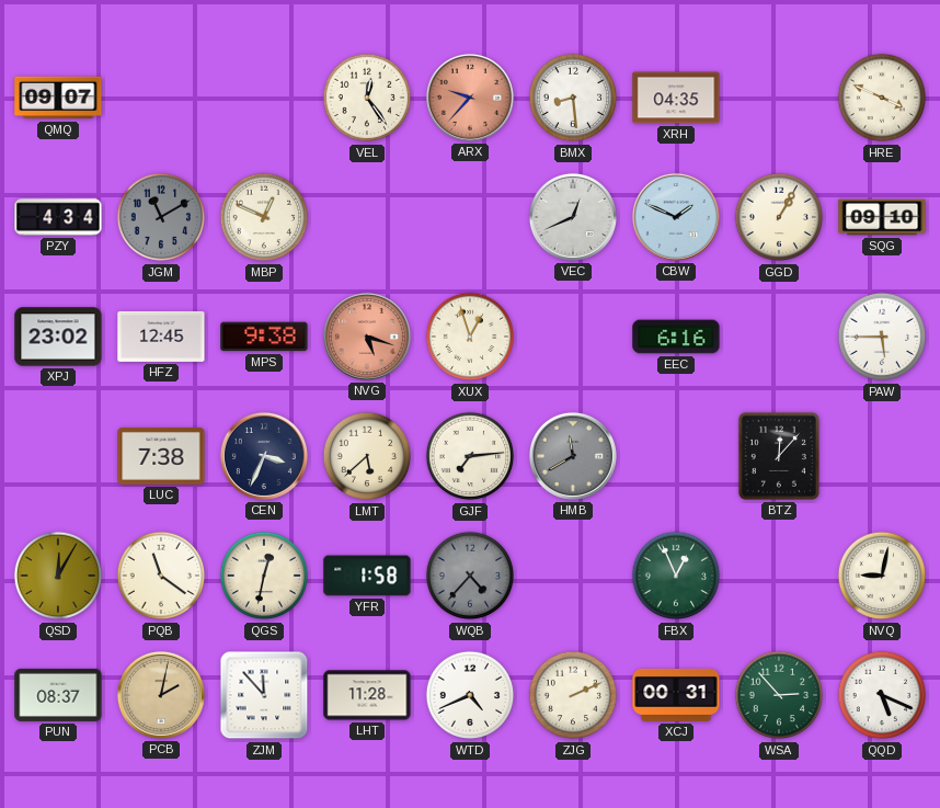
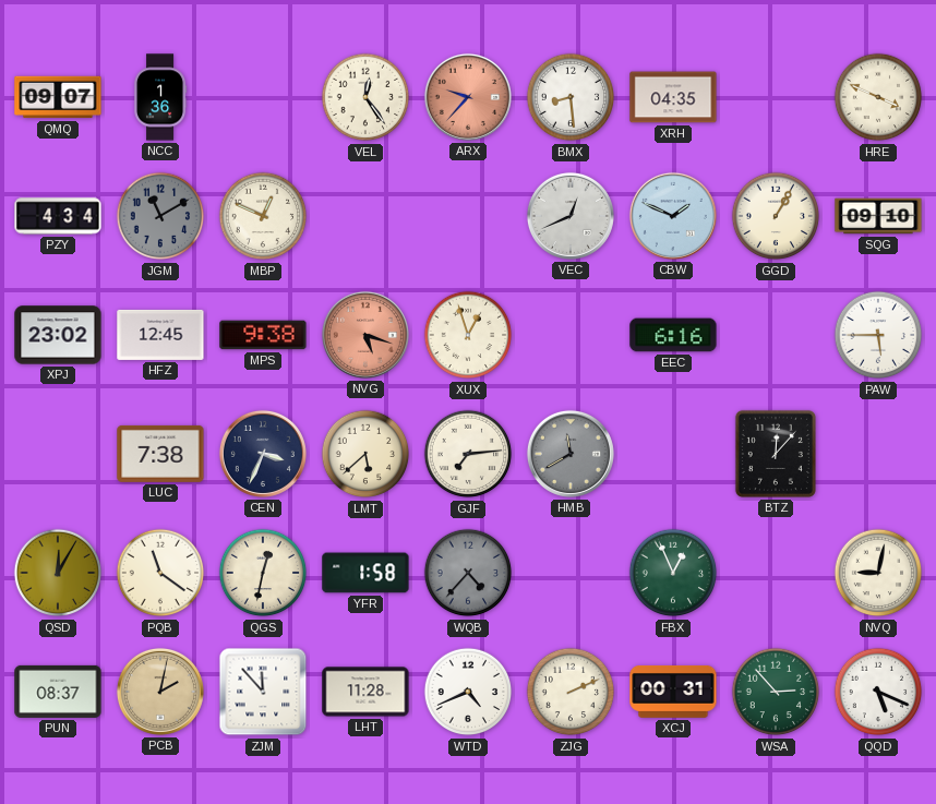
NCC: none -> 1:36
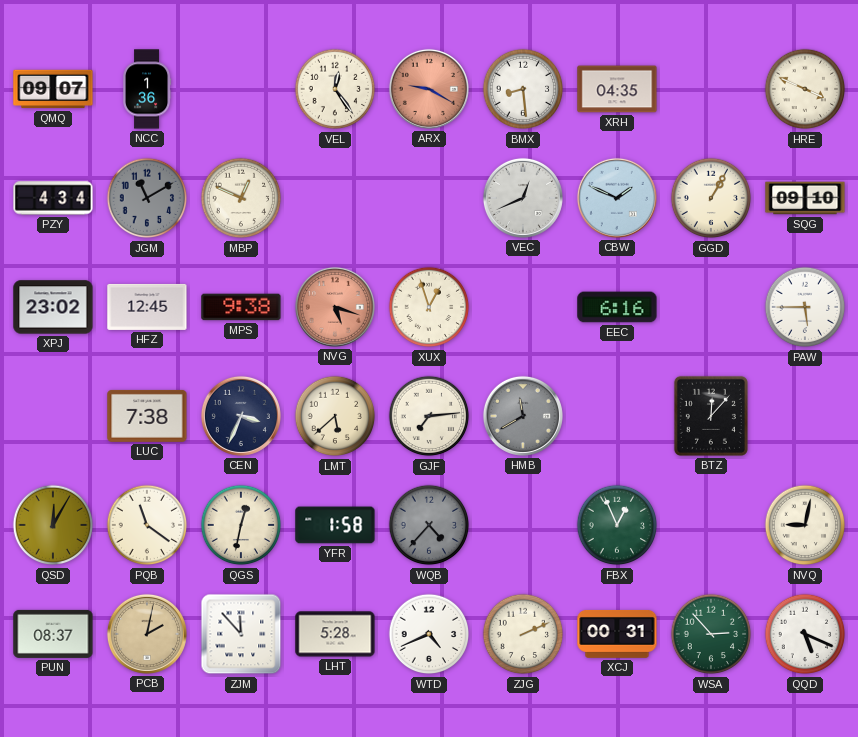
ARX: 9:37 -> 9:20
LHT: 11:28 -> 5:28
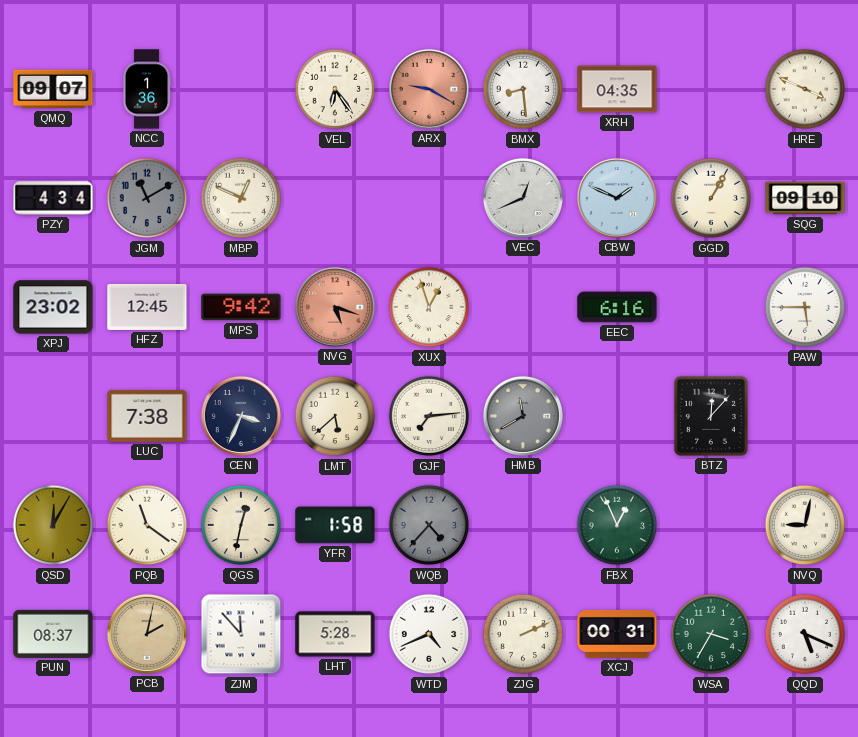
VEL: 12:24 -> 6:24
MPS: 9:38 -> 9:42
WSA: 2:53 -> 3:35
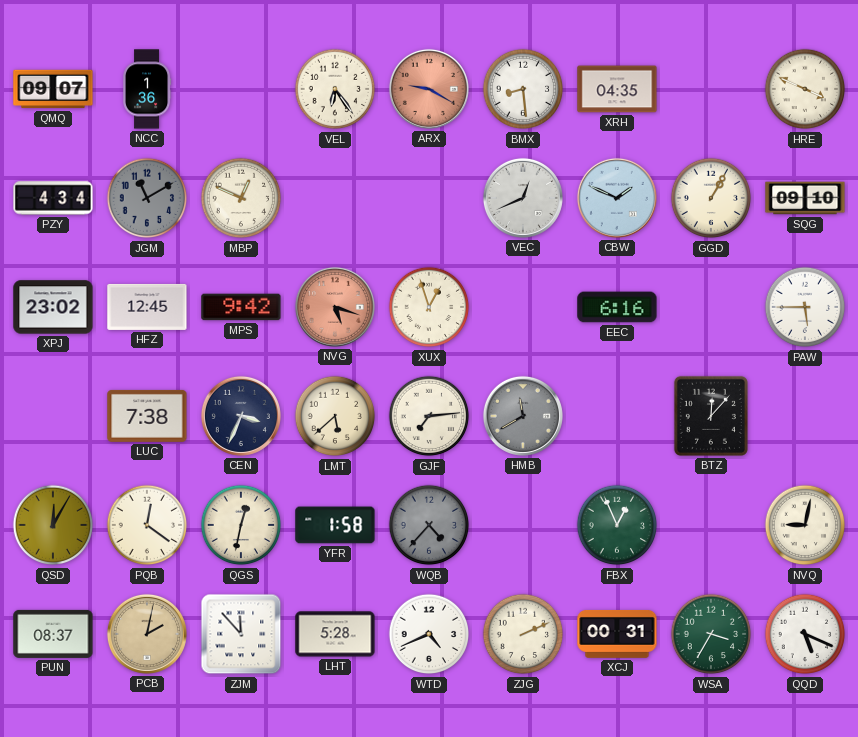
PQB: 11:21 -> 12:21
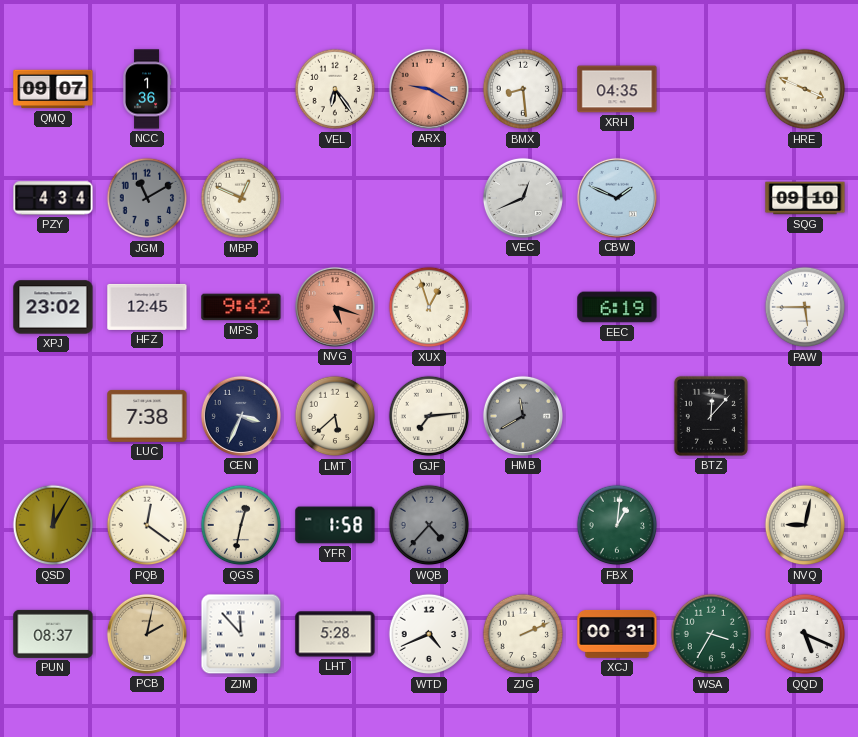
GGD: 1:05 -> none
EEC: 6:16 -> 6:19
FBX: 12:56 -> 1:01
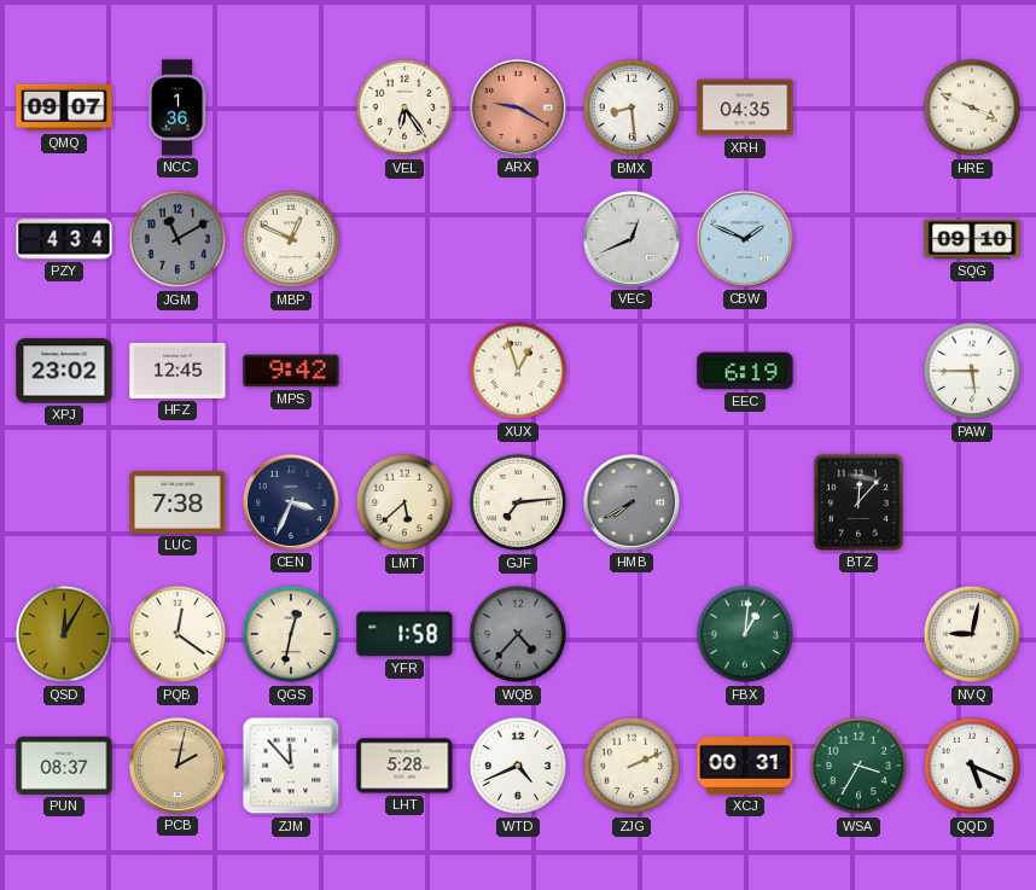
NVG: 5:18 -> none
HMB: 11:40 -> 7:40
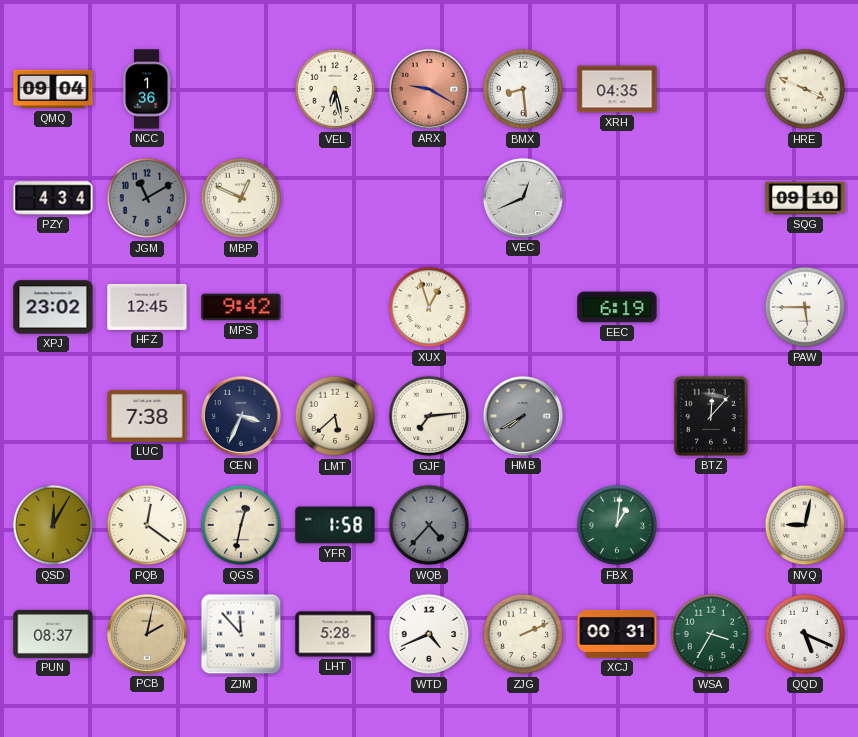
QMQ: 09:07 -> 09:04
VEL: 6:24 -> 6:28
CBW: 1:49 -> none
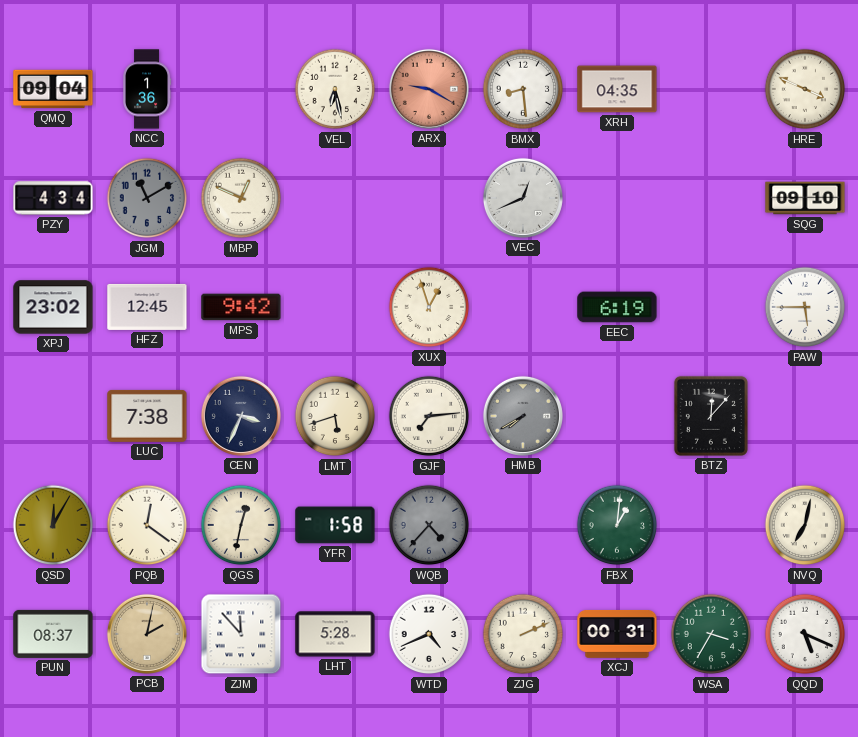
LMT: 5:38 -> 5:42
NVQ: 9:02 -> 7:02
